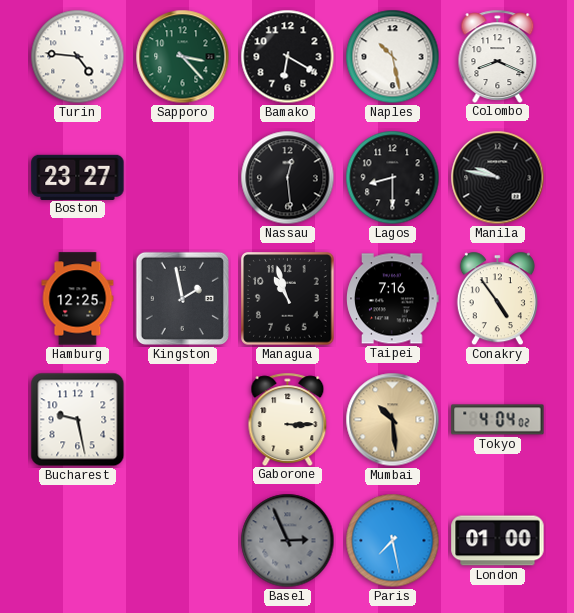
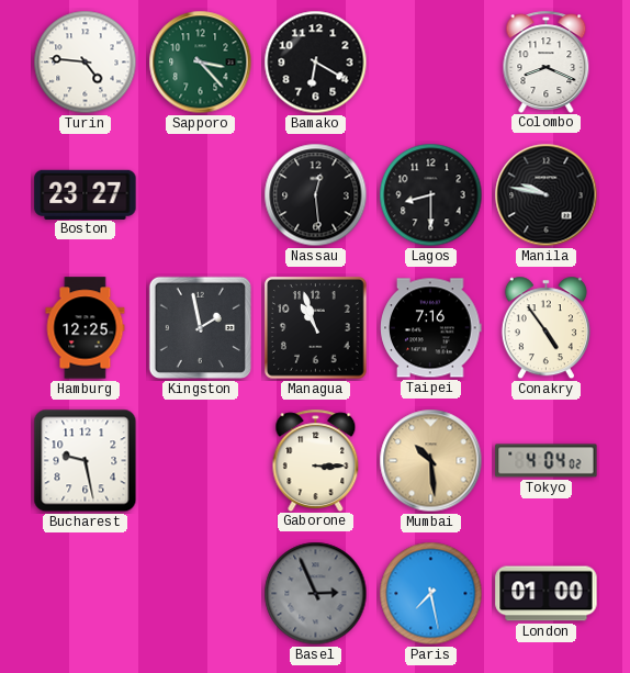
Naples: 10:28 -> none
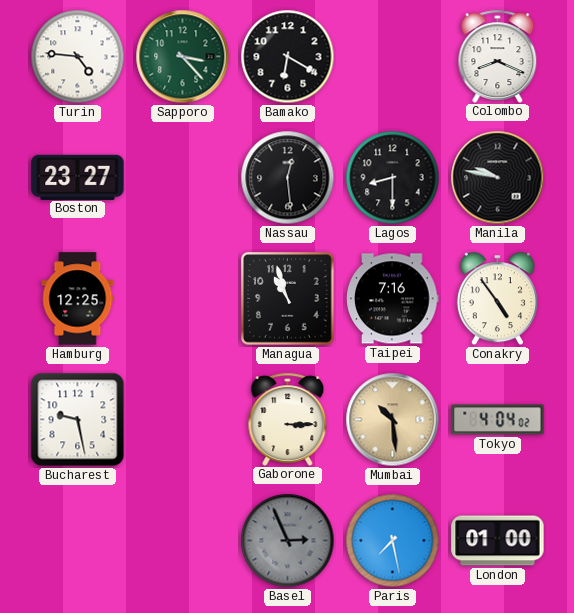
Kingston: 1:58 -> none
